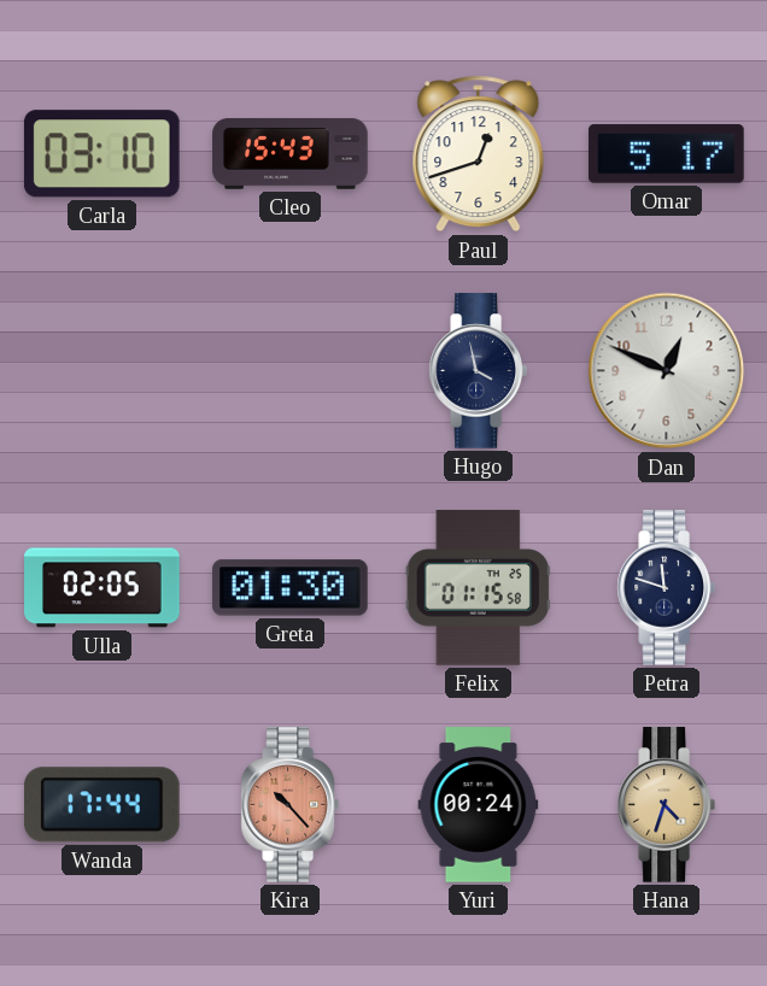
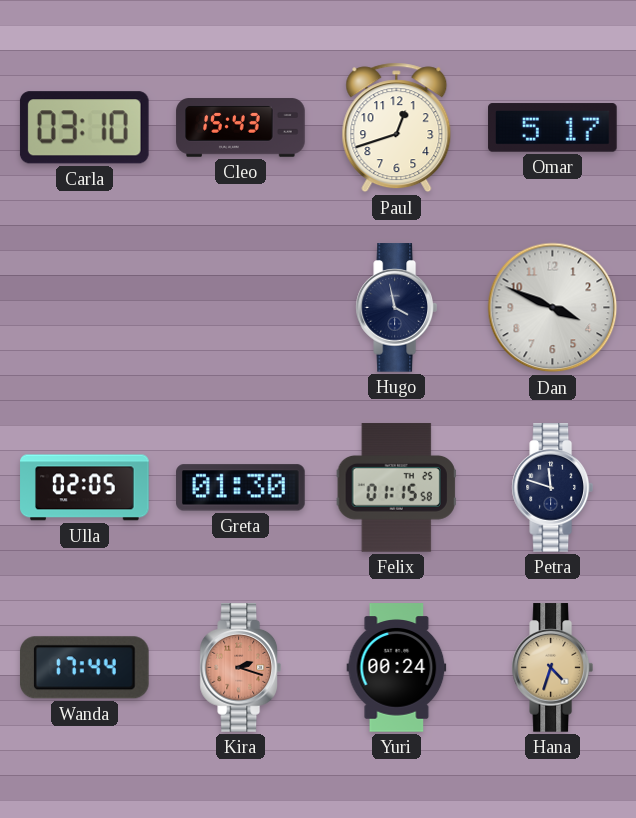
Dan: 12:49 -> 3:49
Kira: 10:23 -> 2:18
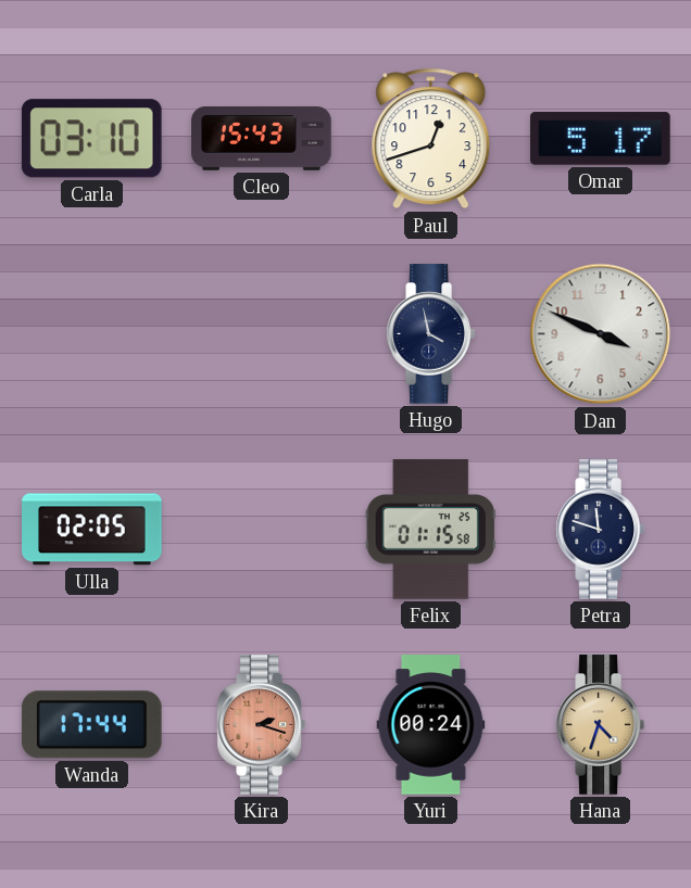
Greta: 01:30 -> none
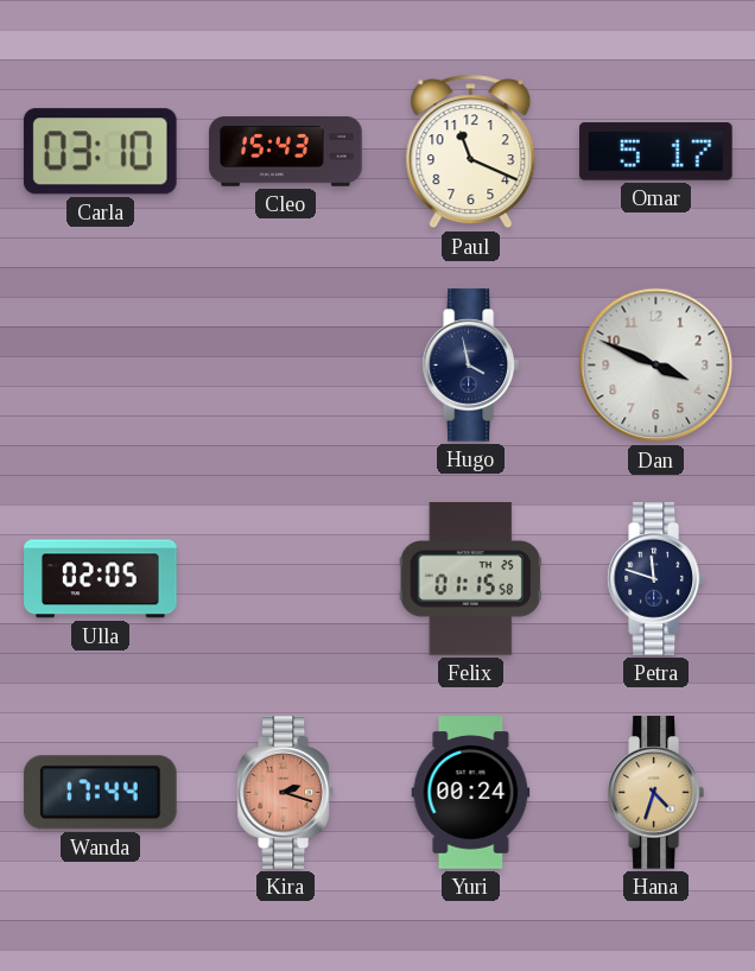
Paul: 12:42 -> 11:19
